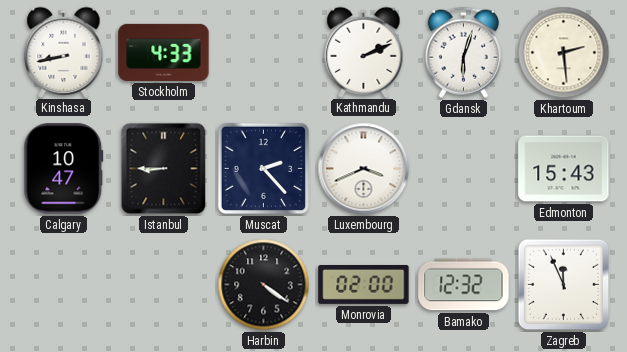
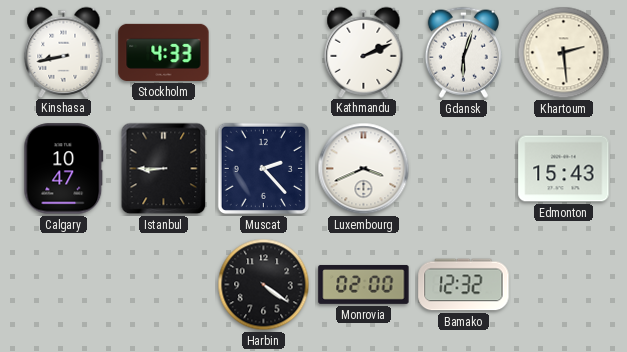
Zagreb: 11:56 -> none
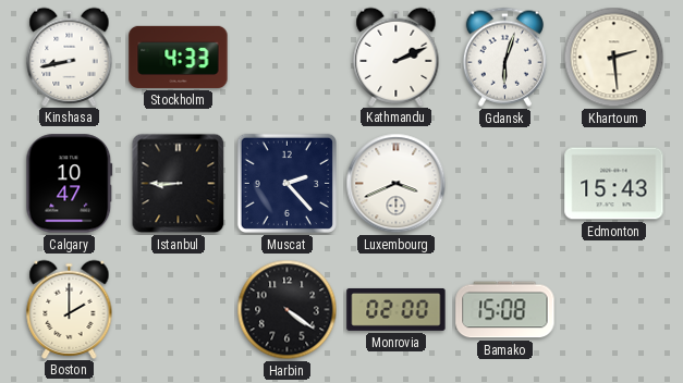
Boston: none -> 2:00
Bamako: 12:32 -> 15:08
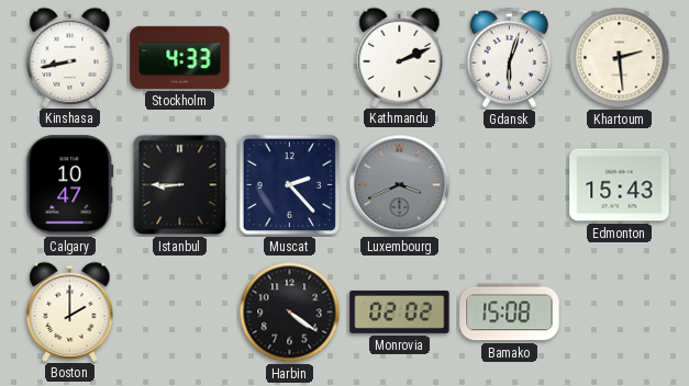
Luxembourg dial: white -> grey
Monrovia: 02:00 -> 02:02
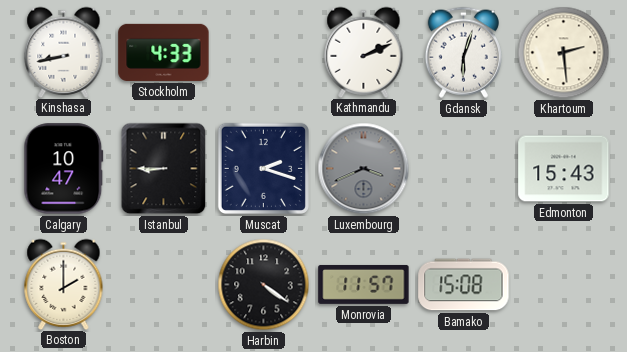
Muscat: 2:23 -> 2:18
Monrovia: 02:02 -> 11:57
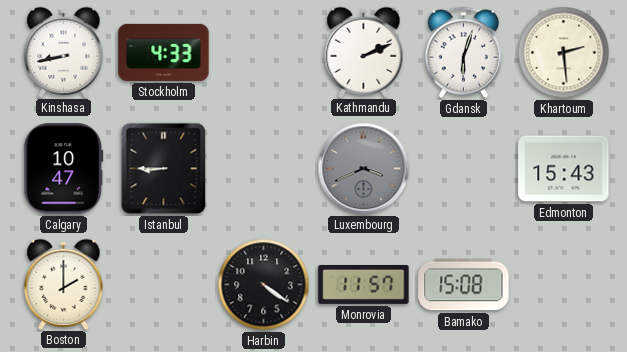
Muscat: 2:18 -> none
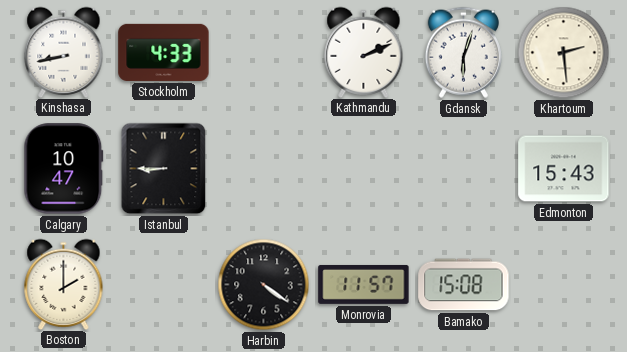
Luxembourg: 3:41 -> none
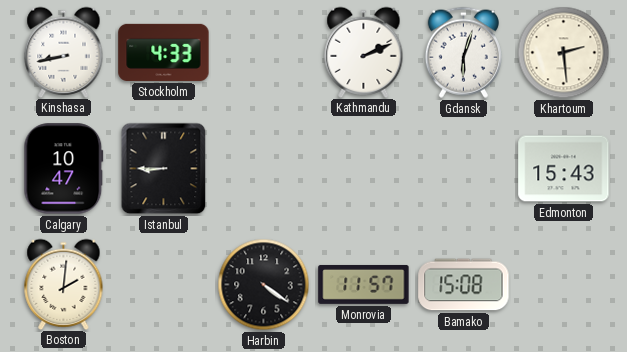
Boston: 2:00 -> 2:01
